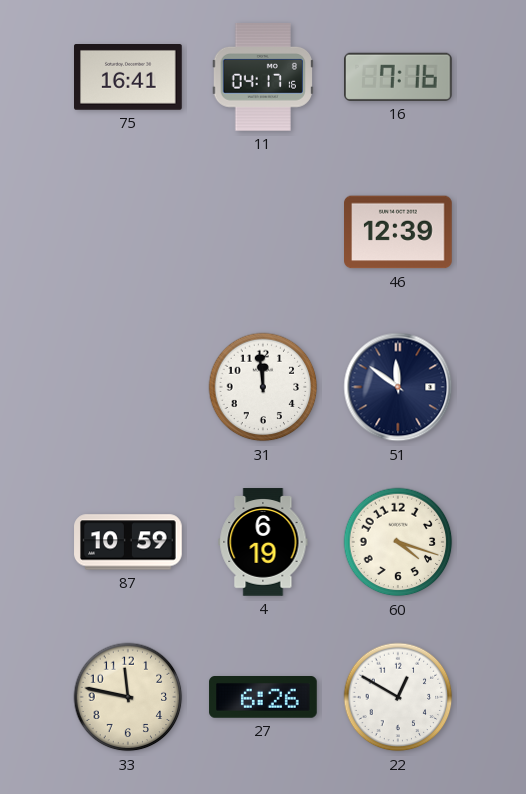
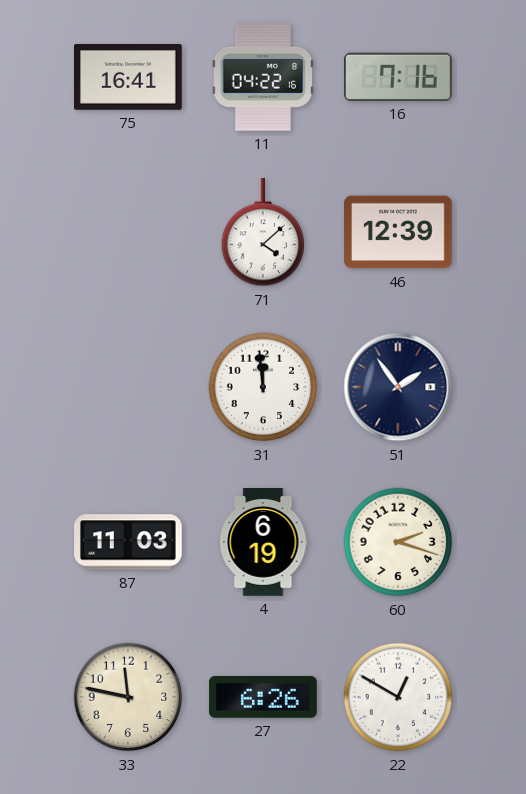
11: 04:17 -> 04:22
71: none -> 4:08
51: 11:51 -> 1:54
87: 10:59 -> 11:03
60: 4:18 -> 2:18
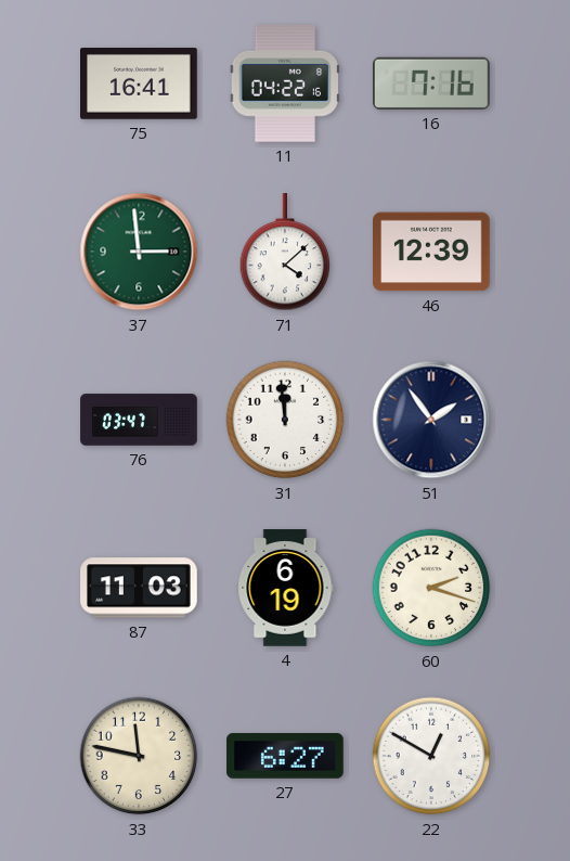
37: none -> 2:59
76: none -> 03:47
27: 6:26 -> 6:27
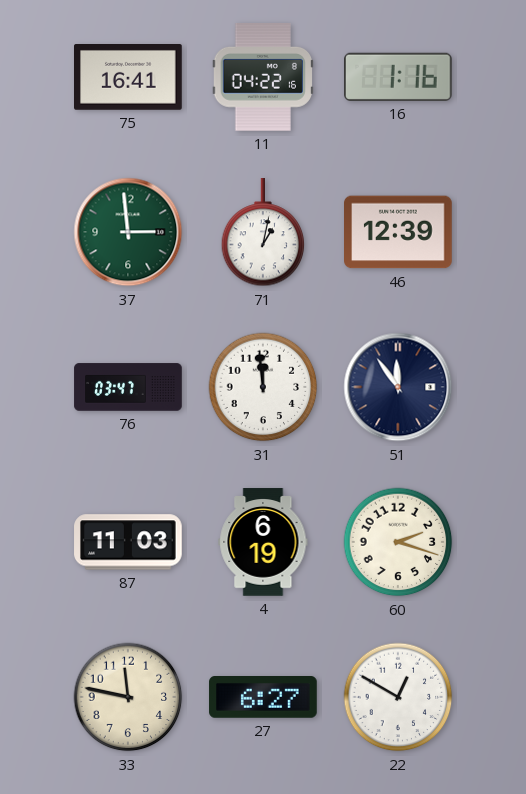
16: 7:16 -> 1:16
71: 4:08 -> 1:02
51: 1:54 -> 11:54
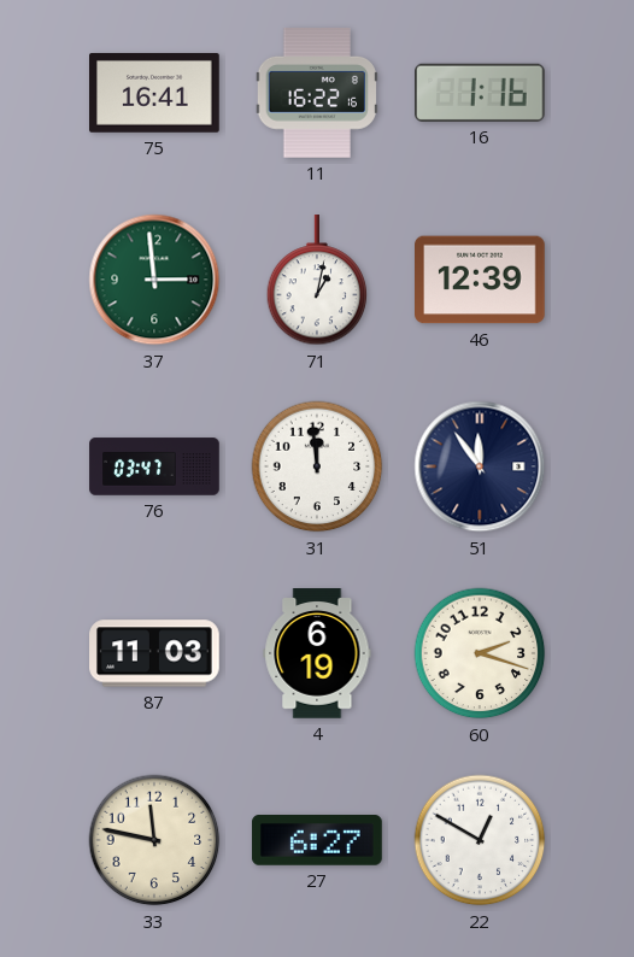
11: 04:22 -> 16:22
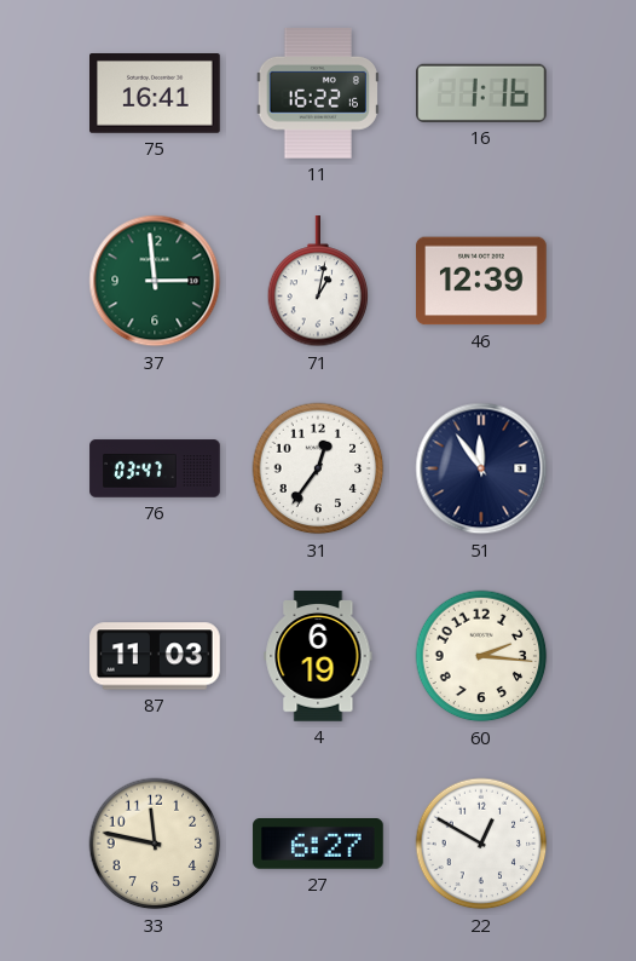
31: 11:59 -> 12:36
60: 2:18 -> 2:16
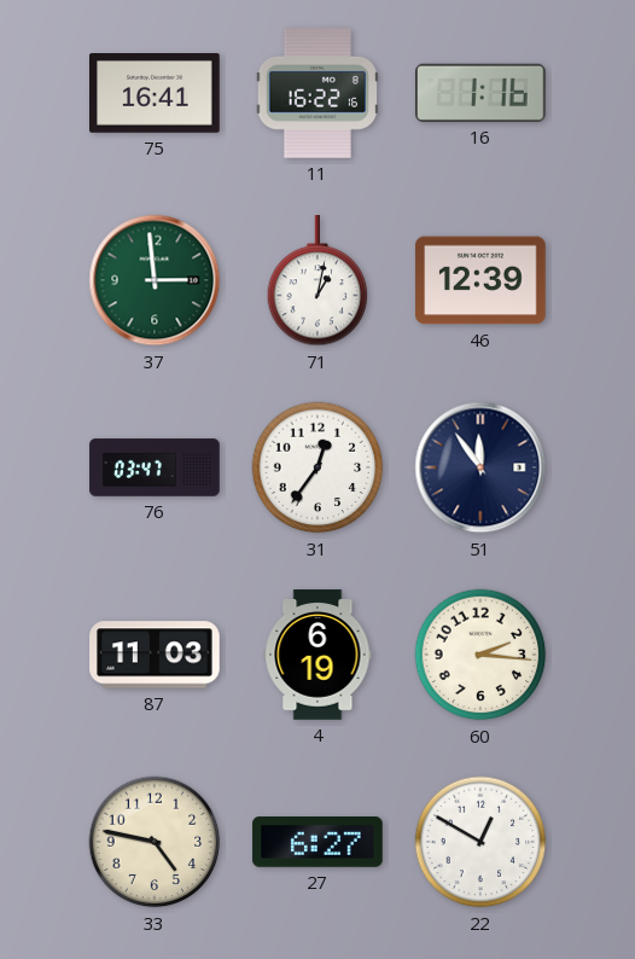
33: 11:47 -> 4:47
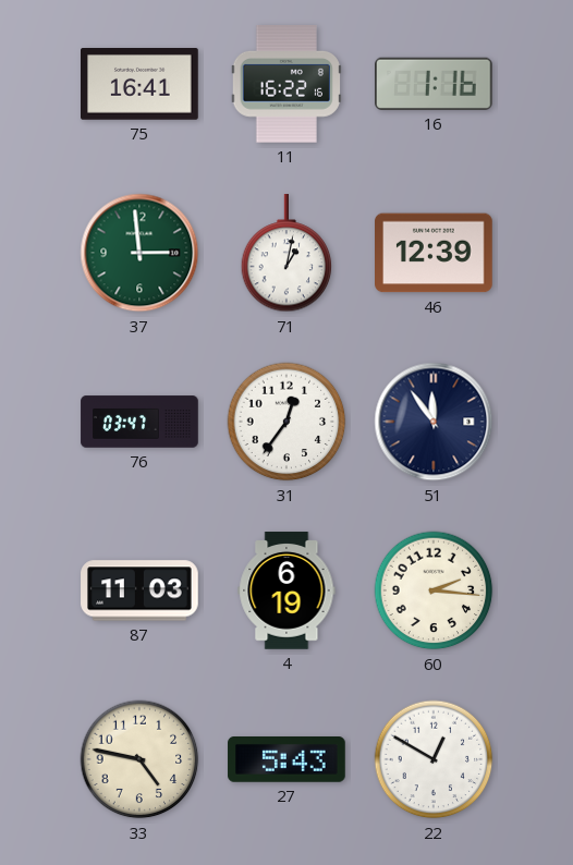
27: 6:27 -> 5:43
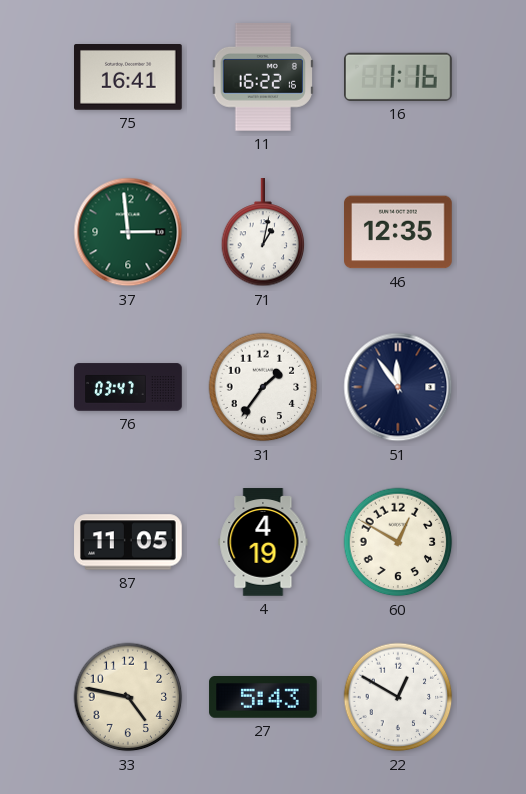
46: 12:39 -> 12:35
31: 12:36 -> 1:36
87: 11:03 -> 11:05
4: 6:19 -> 4:19
60: 2:16 -> 12:50
